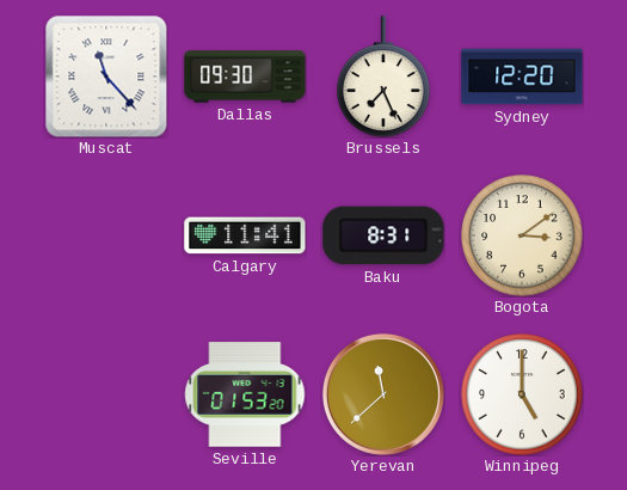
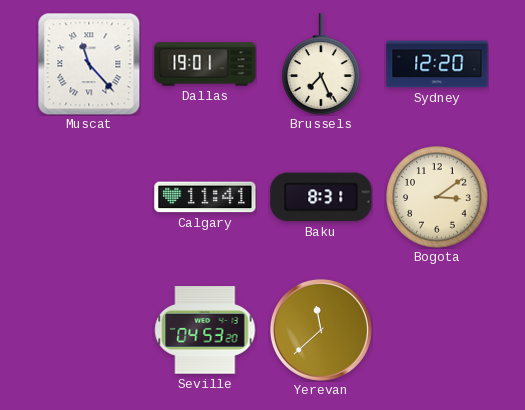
Dallas: 09:30 -> 19:01
Seville: 01:53 -> 04:53
Winnipeg: 5:00 -> none
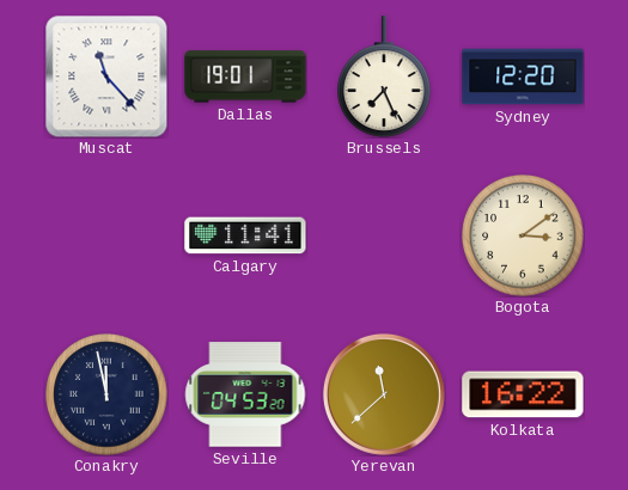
Baku: 8:31 -> none
Conakry: none -> 11:58
Kolkata: none -> 16:22
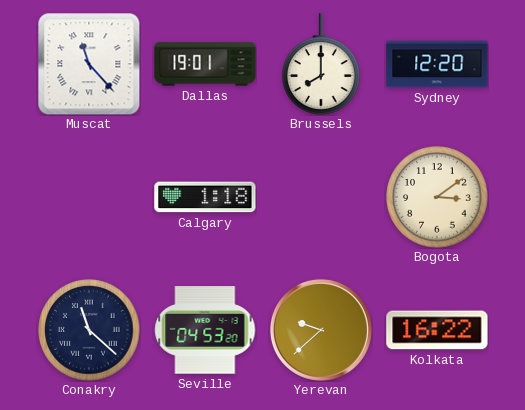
Brussels: 7:26 -> 8:00
Calgary: 11:41 -> 1:18
Conakry: 11:58 -> 11:22
Yerevan: 11:38 -> 9:38
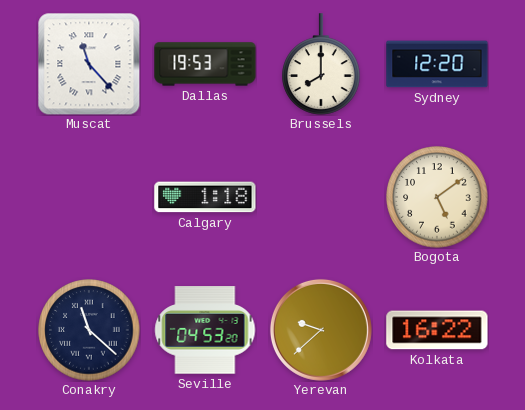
Dallas: 19:01 -> 19:53
Bogota: 3:09 -> 5:09
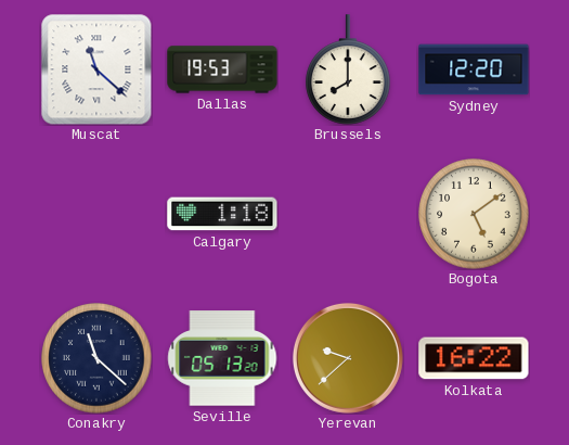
Muscat: 11:23 -> 11:22
Seville: 04:53 -> 05:13
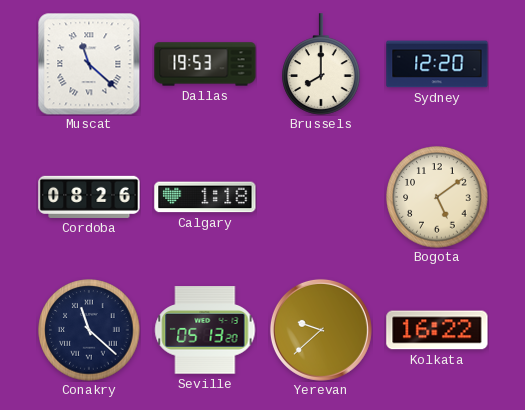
Cordoba: none -> 08:26
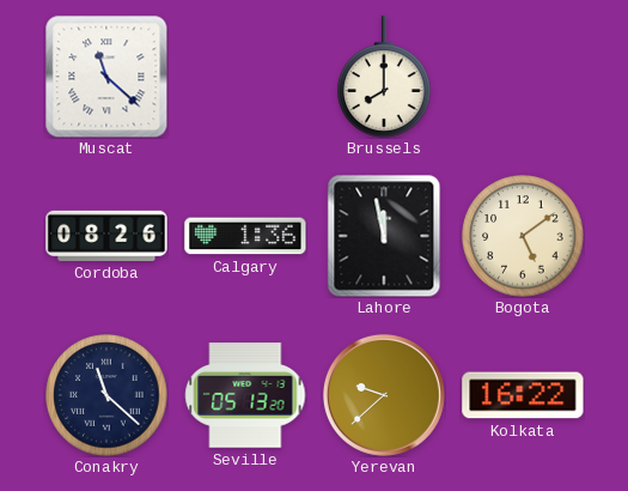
Dallas: 19:53 -> none
Sydney: 12:20 -> none
Calgary: 1:18 -> 1:36
Lahore: none -> 11:58
